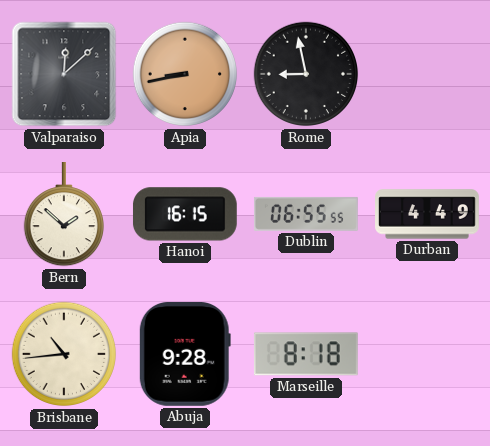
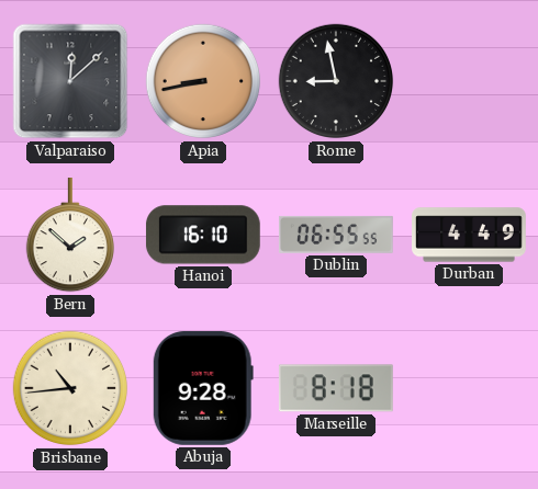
Hanoi: 16:15 -> 16:10
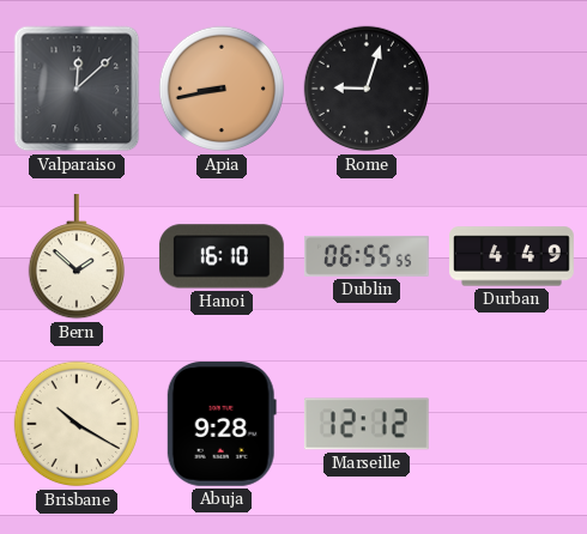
Rome: 8:58 -> 9:03
Brisbane: 10:44 -> 10:20
Marseille: 8:18 -> 12:12
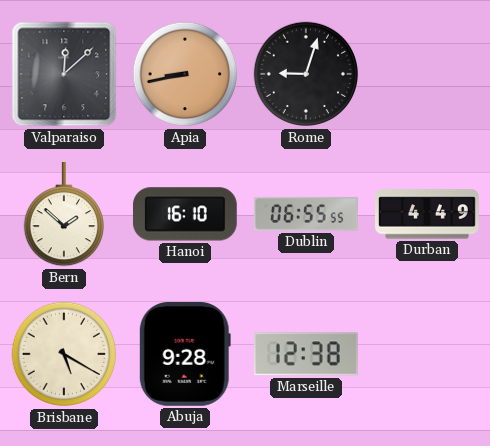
Brisbane: 10:20 -> 5:20
Marseille: 12:12 -> 12:38
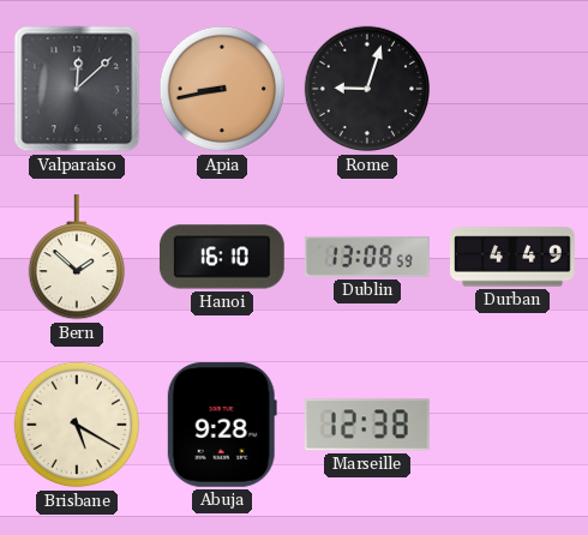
Dublin: 06:55 -> 13:08
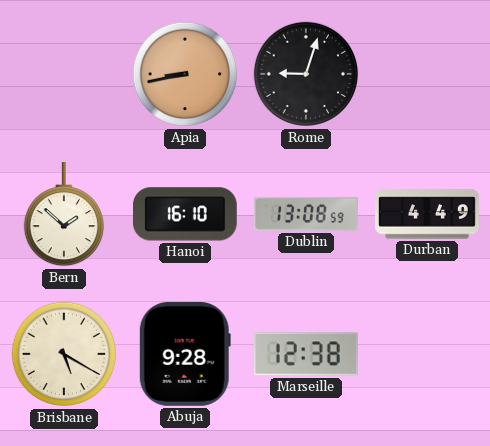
Valparaiso: 12:08 -> none
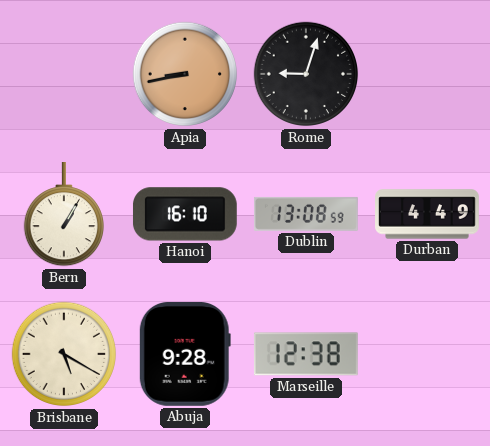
Bern: 1:52 -> 1:05
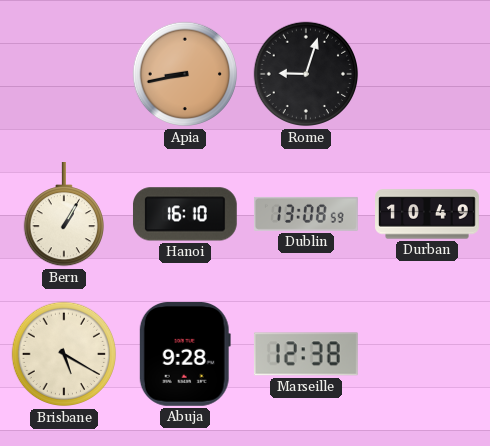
Durban: 4:49 -> 10:49
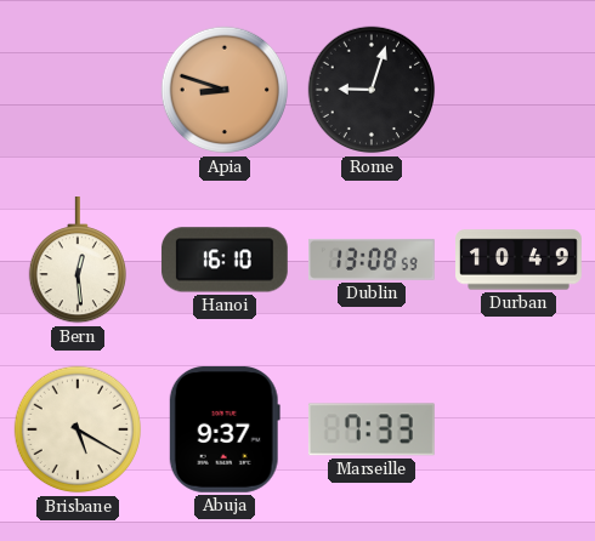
Apia: 8:43 -> 8:48
Bern: 1:05 -> 12:29
Abuja: 9:28 -> 9:37
Marseille: 12:38 -> 7:33
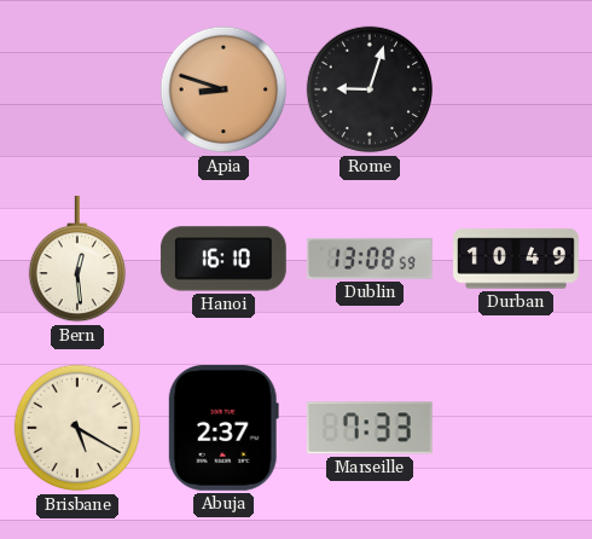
Abuja: 9:37 -> 2:37
